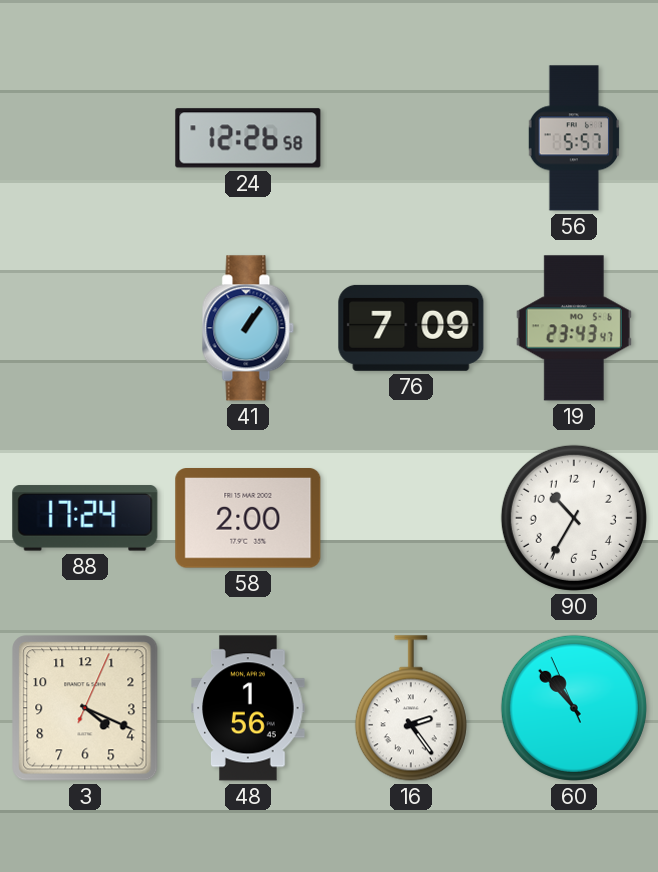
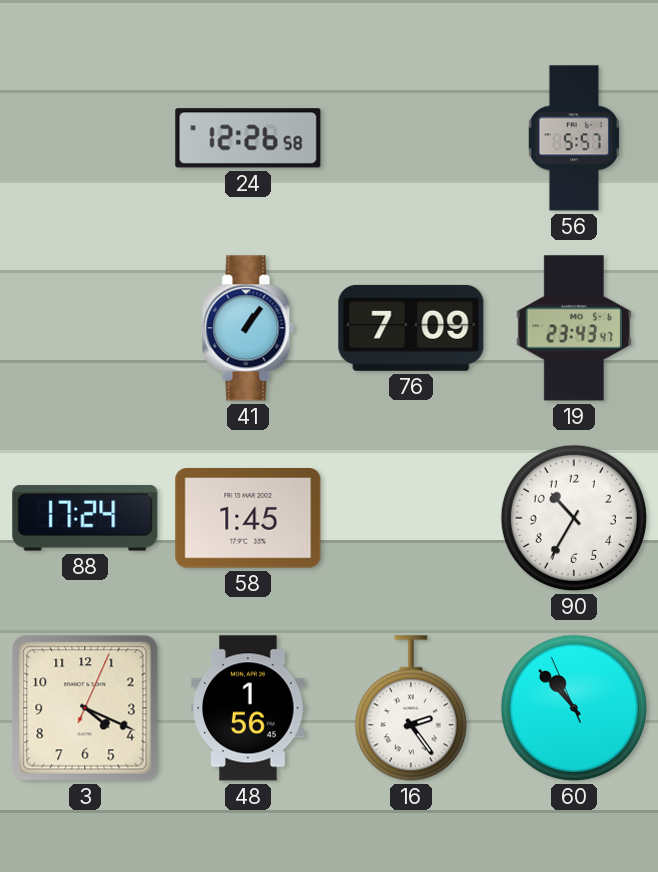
58: 2:00 -> 1:45
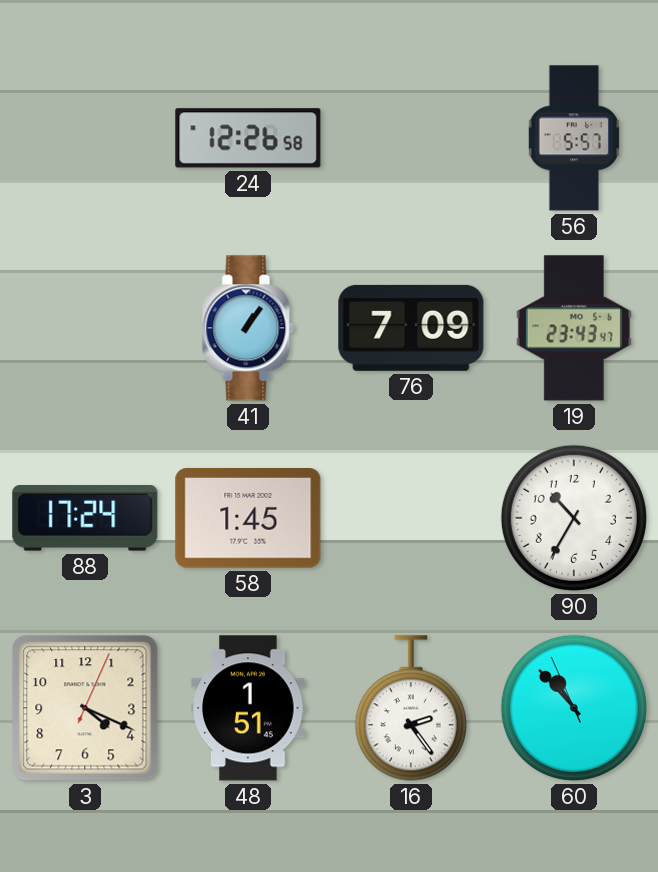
48: 1:56 -> 1:51
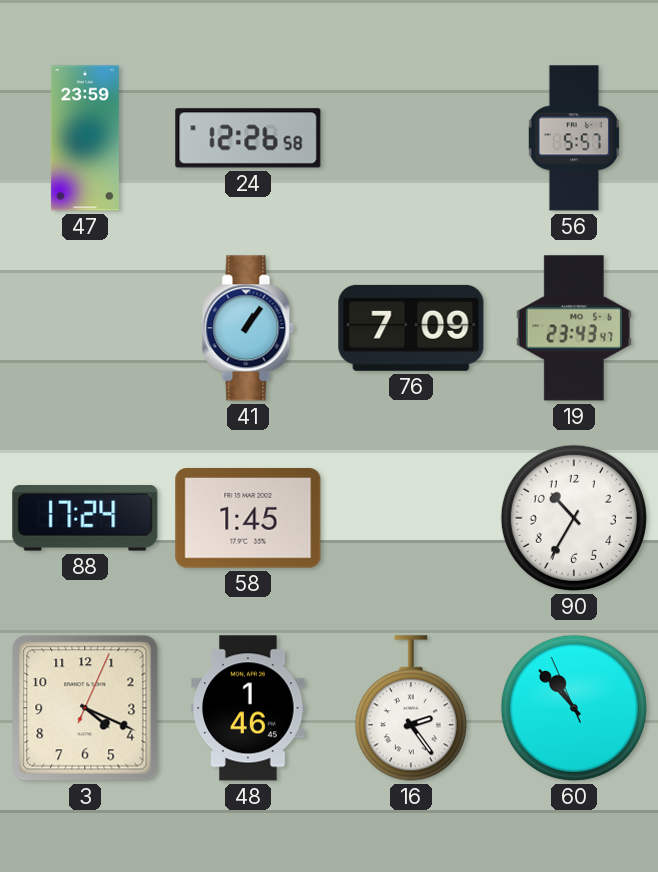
47: none -> 23:59
48: 1:51 -> 1:46
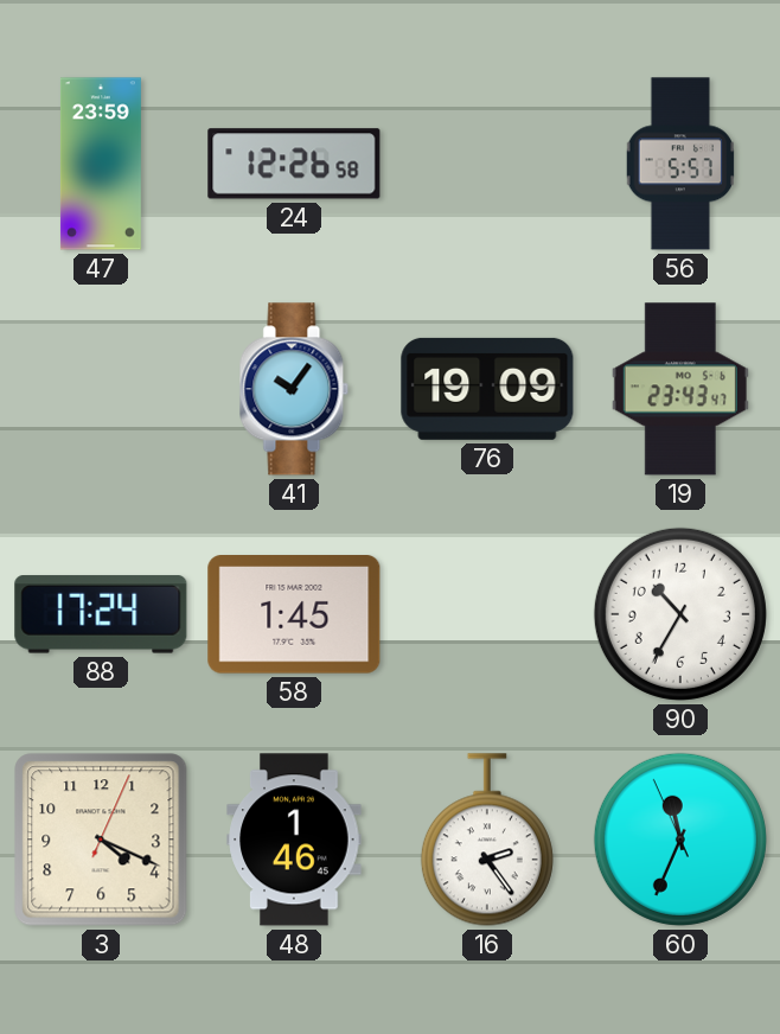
41: 1:06 -> 10:06
76: 7:09 -> 19:09
60: 10:52 -> 11:33
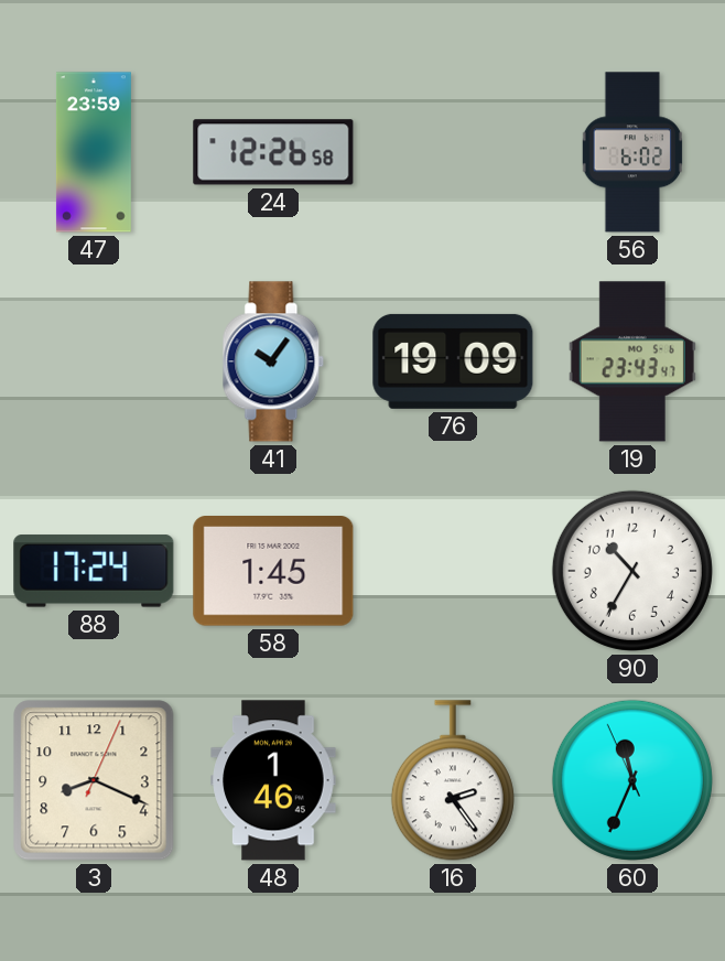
56: 5:57 -> 6:02
3: 4:19 -> 8:19
